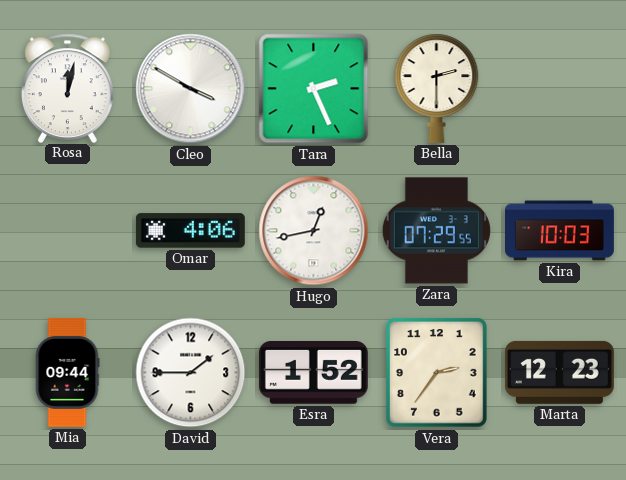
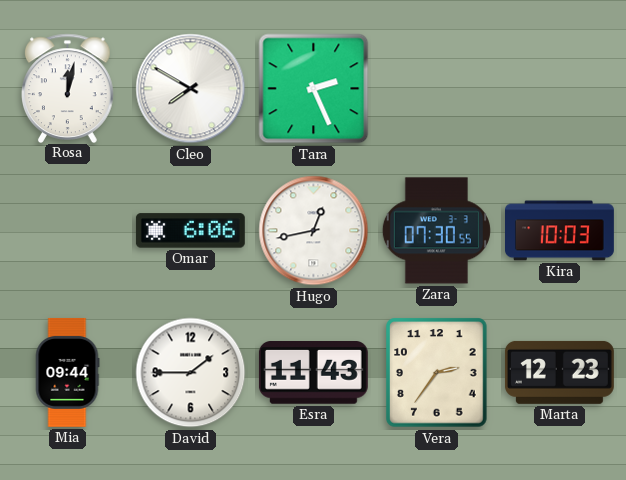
Cleo: 3:50 -> 7:50
Bella: 2:30 -> none
Omar: 4:06 -> 6:06
Zara: 07:29 -> 07:30
Esra: 1:52 -> 11:43
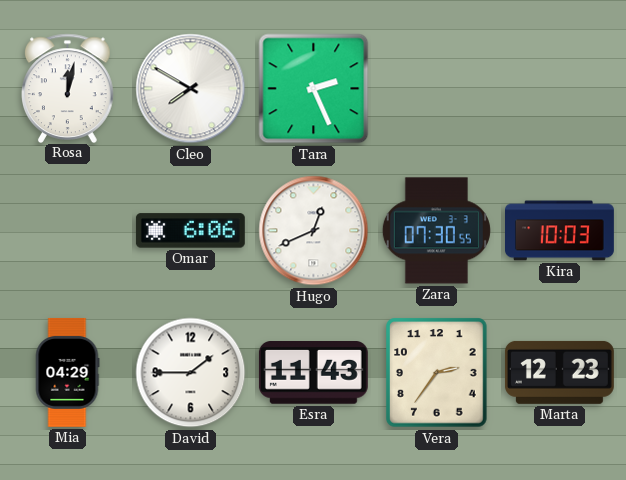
Hugo: 12:43 -> 12:41
Mia: 09:44 -> 04:29
